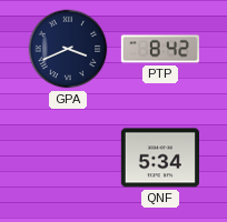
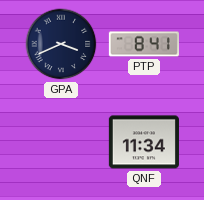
PTP: 8:42 -> 8:41
QNF: 5:34 -> 11:34
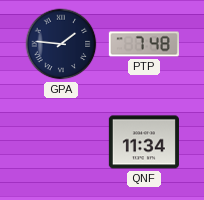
GPA: 3:41 -> 1:46
PTP: 8:41 -> 7:48
